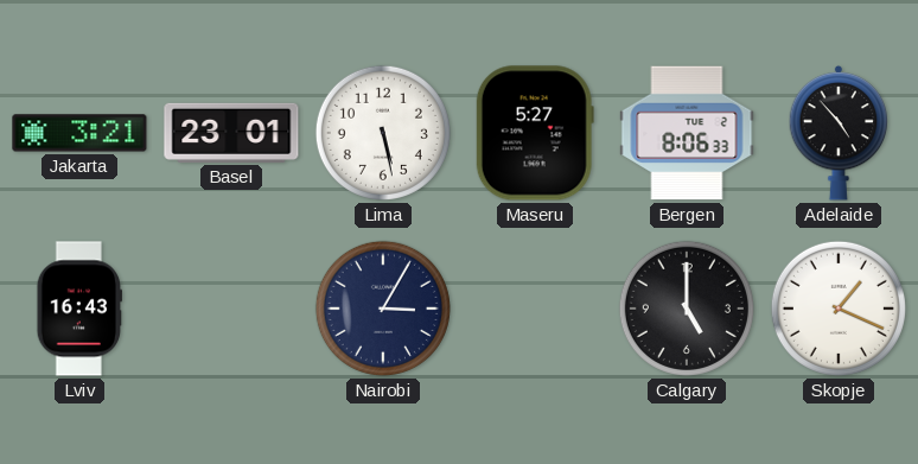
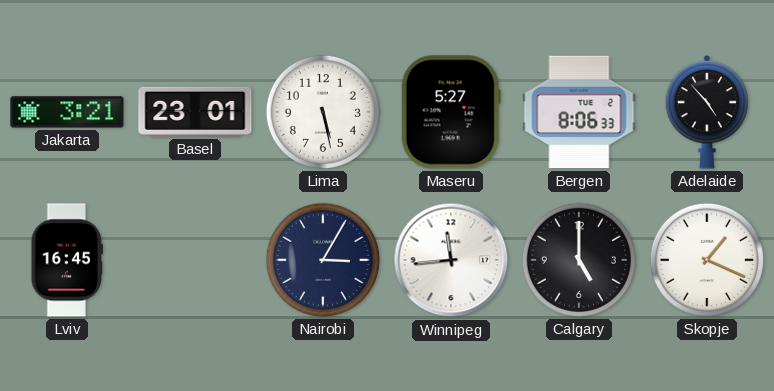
Lviv: 16:43 -> 16:45
Winnipeg: none -> 11:44
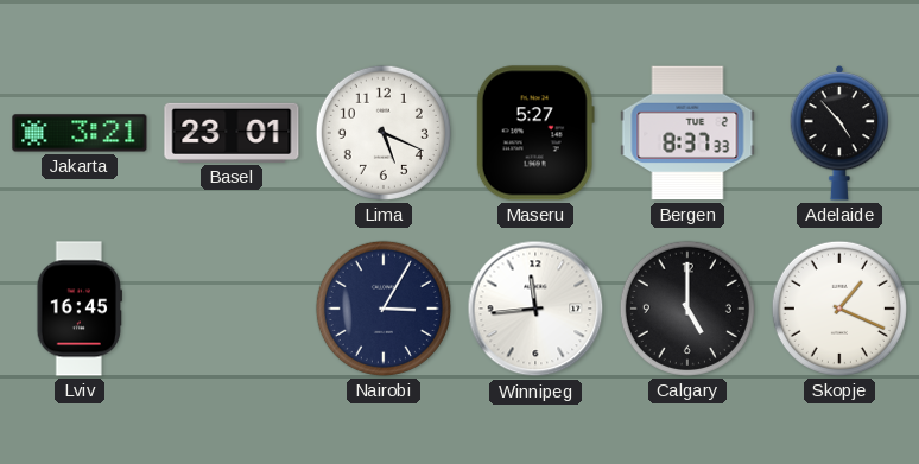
Lima: 5:28 -> 5:19
Bergen: 8:06 -> 8:37
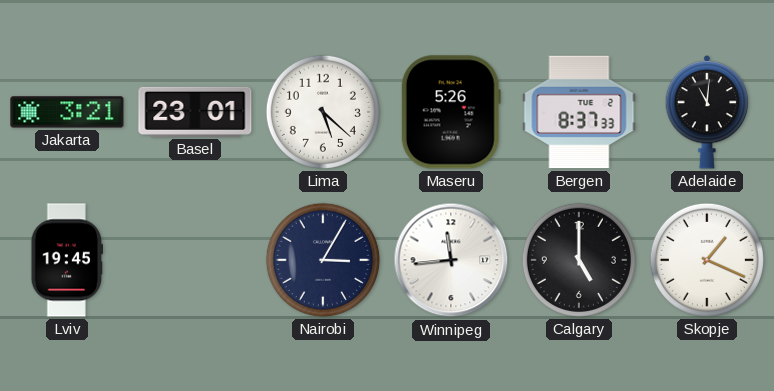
Lima: 5:19 -> 5:22
Maseru: 5:27 -> 5:26
Adelaide: 4:53 -> 11:01
Lviv: 16:45 -> 19:45
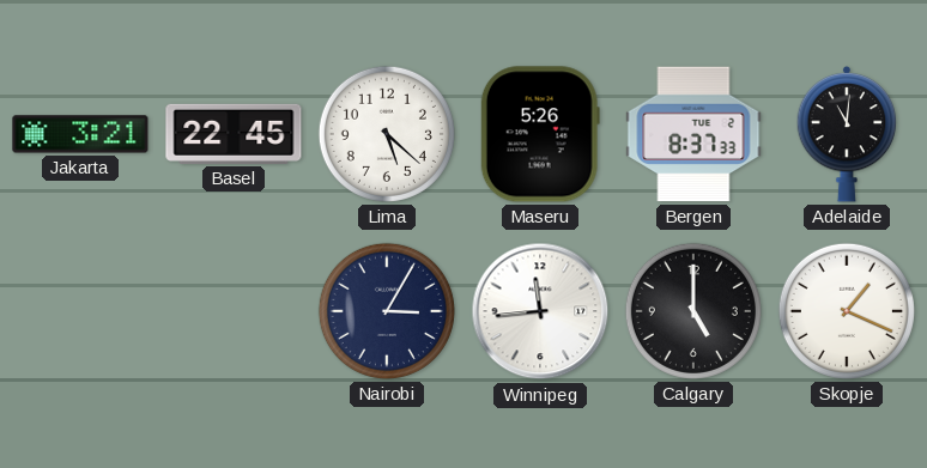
Basel: 23:01 -> 22:45
Lviv: 19:45 -> none
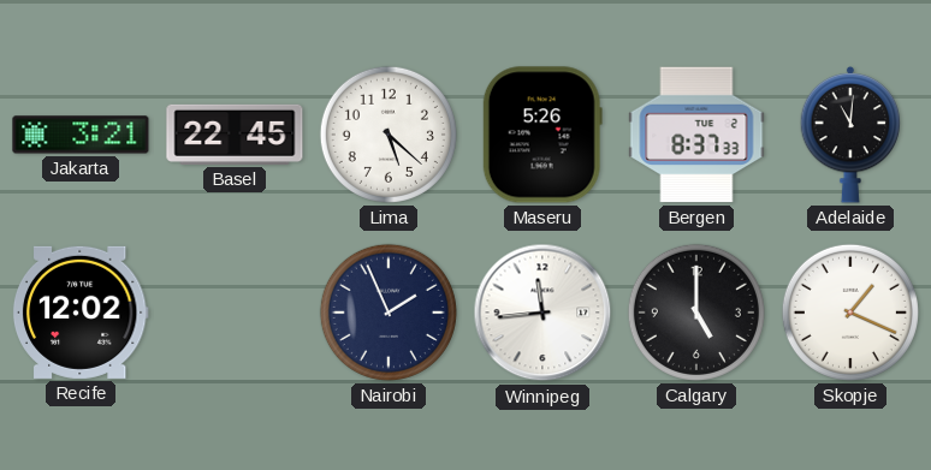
Recife: none -> 12:02
Nairobi: 3:05 -> 1:56
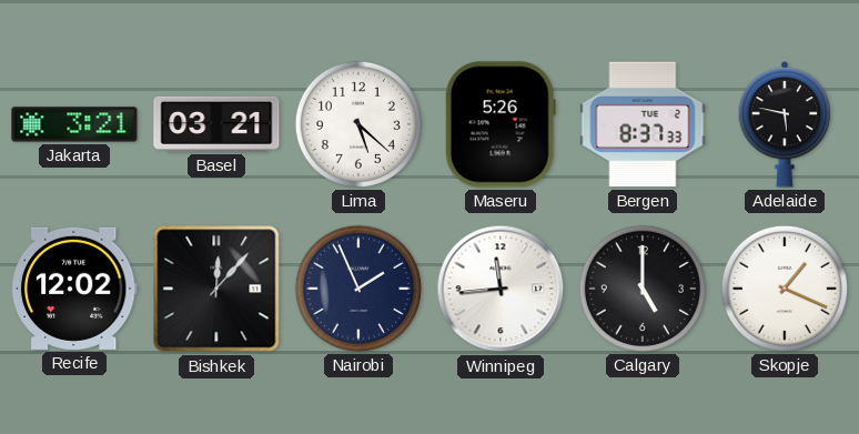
Basel: 22:45 -> 03:21
Adelaide: 11:01 -> 5:47
Bishkek: none -> 12:07
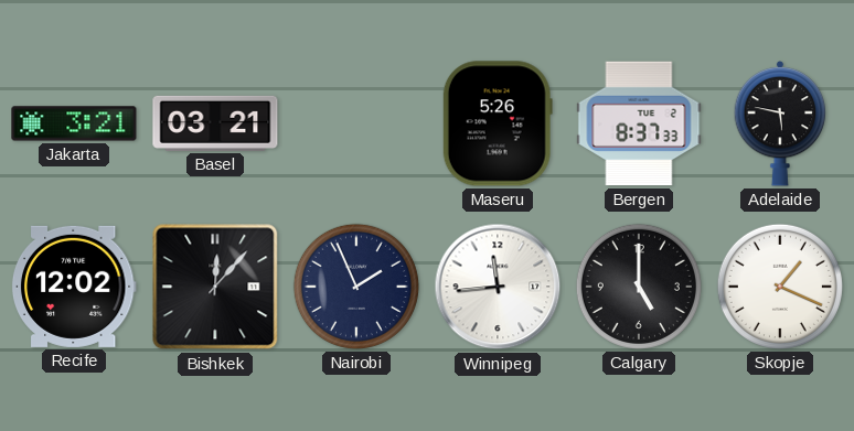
Lima: 5:22 -> none
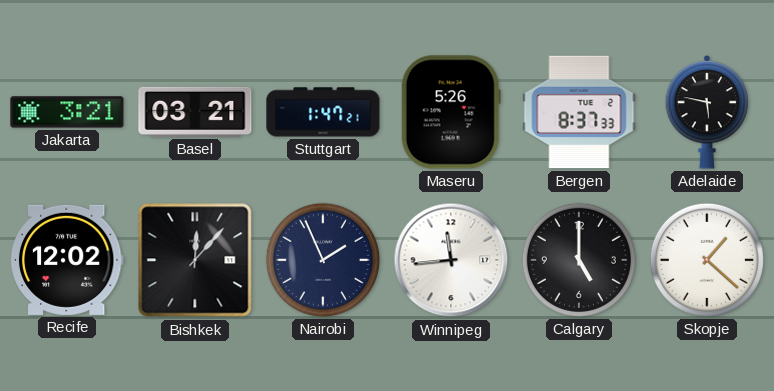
Stuttgart: none -> 1:47
Skopje: 1:19 -> 1:22
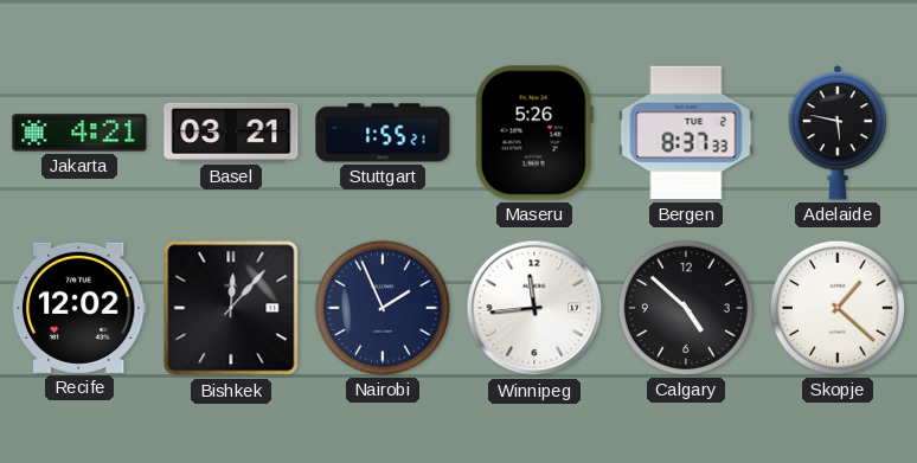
Jakarta: 3:21 -> 4:21
Stuttgart: 1:47 -> 1:55
Calgary: 5:00 -> 4:52
